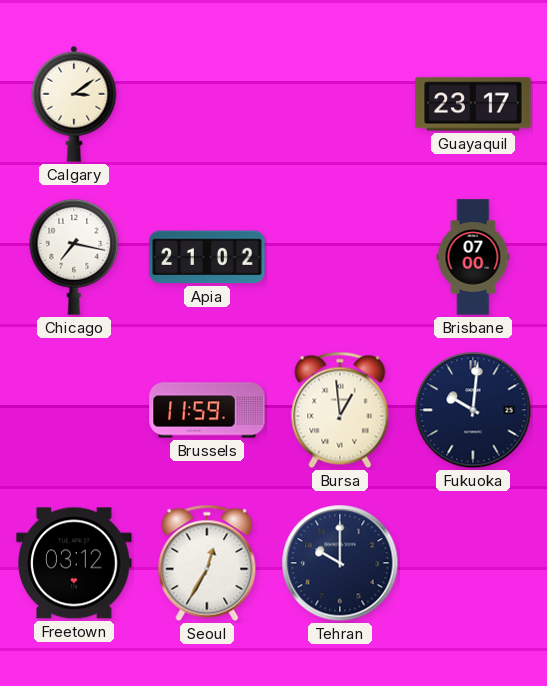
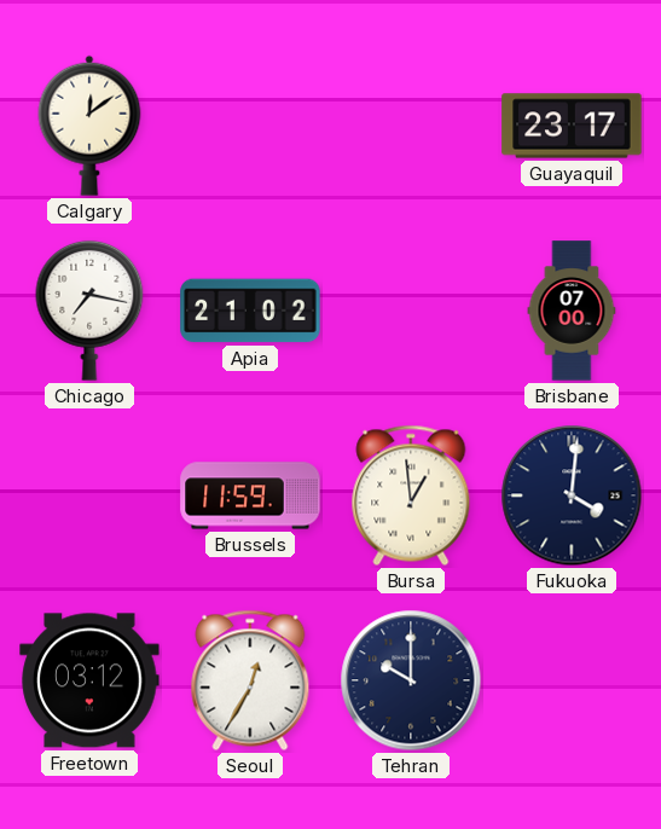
Calgary: 3:09 -> 12:09
Fukuoka: 10:01 -> 4:01
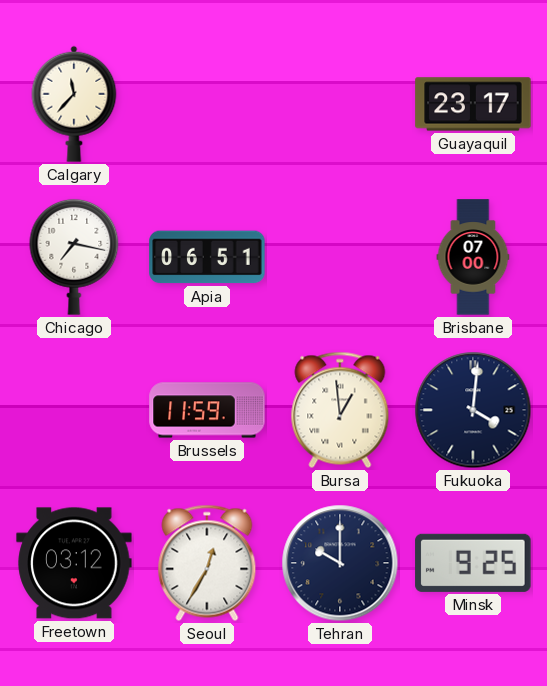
Calgary: 12:09 -> 11:37
Apia: 21:02 -> 06:51
Minsk: none -> 9:25
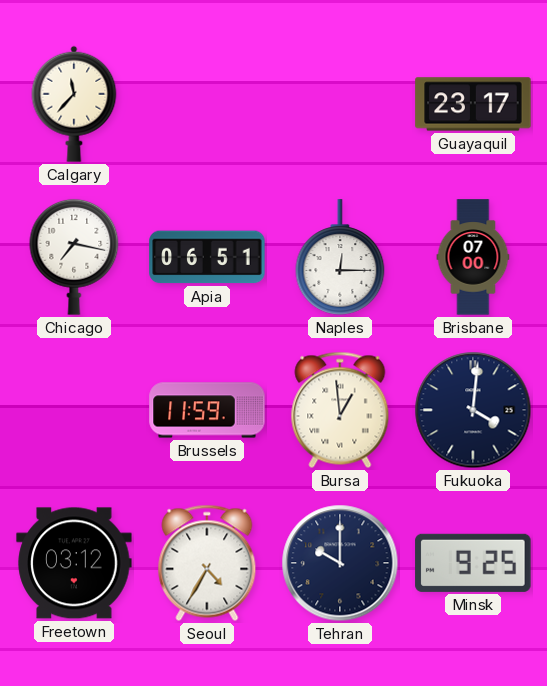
Naples: none -> 12:15
Seoul: 12:35 -> 4:35
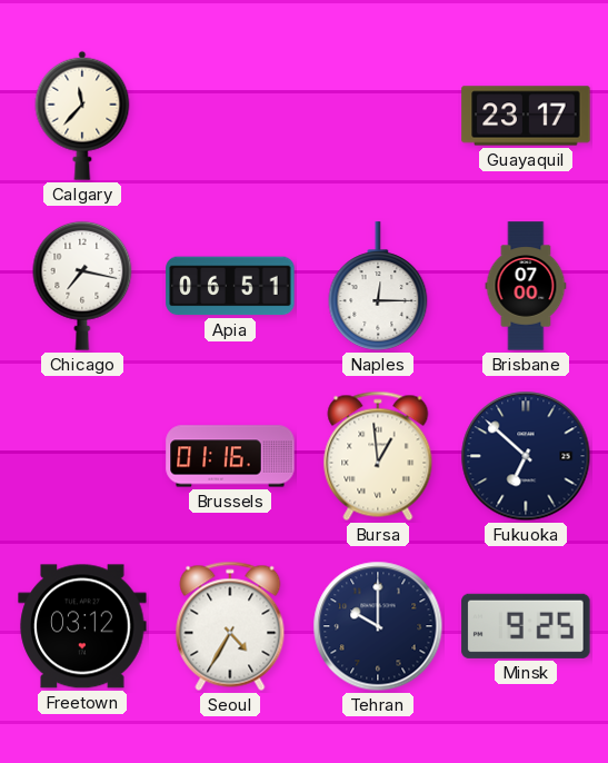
Brussels: 11:59 -> 01:16
Fukuoka: 4:01 -> 6:52
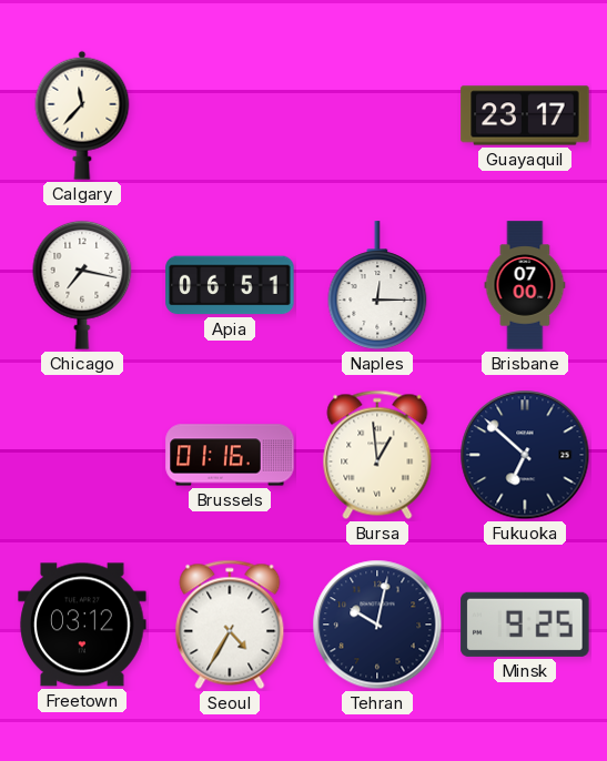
Tehran: 10:00 -> 10:02
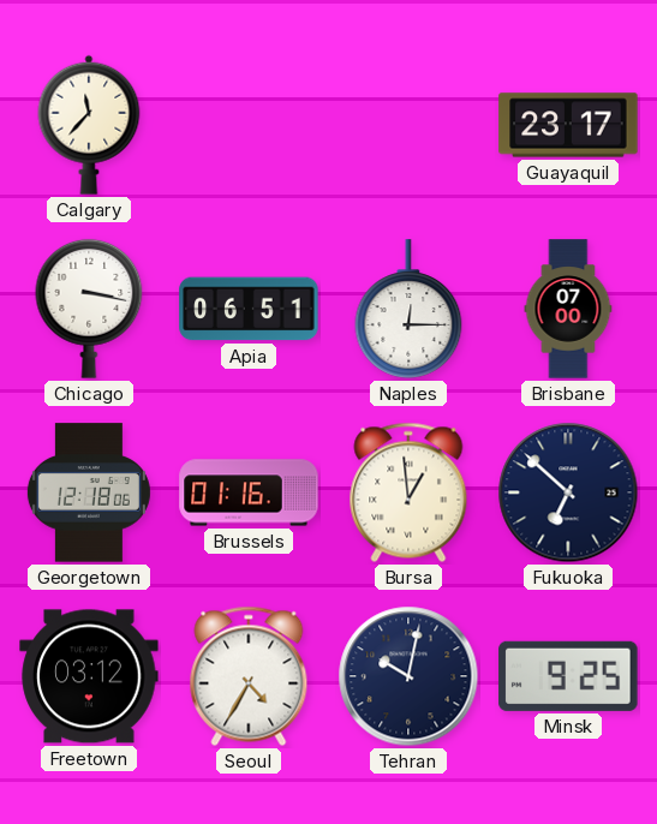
Chicago: 7:17 -> 3:17
Georgetown: none -> 12:18
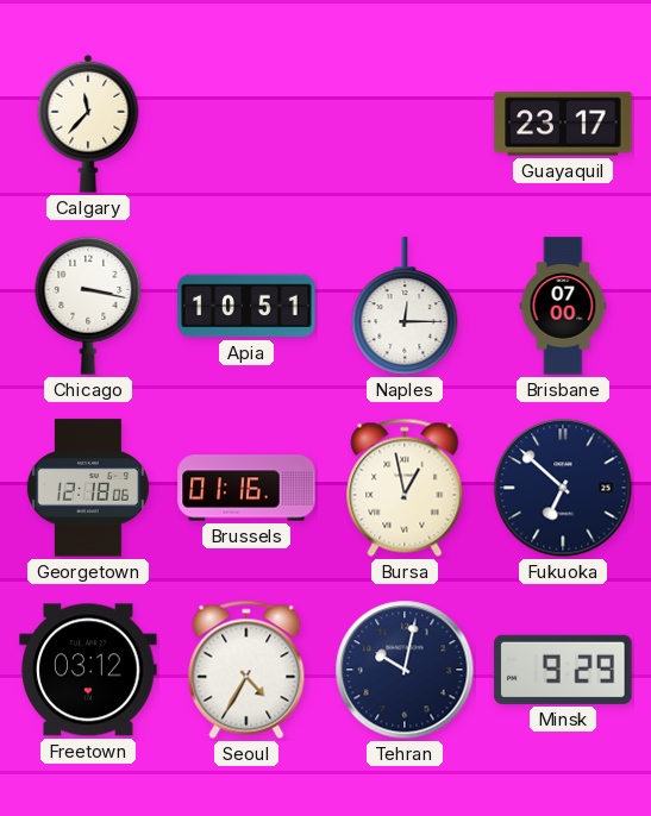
Apia: 06:51 -> 10:51
Bursa: 12:59 -> 12:58
Minsk: 9:25 -> 9:29
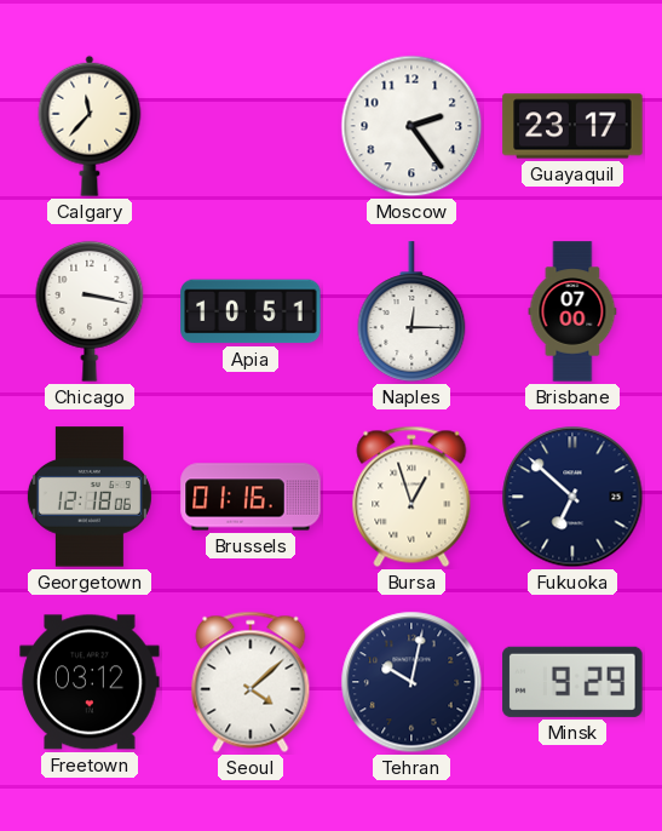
Moscow: none -> 2:24
Bursa: 12:58 -> 12:57
Seoul: 4:35 -> 4:08
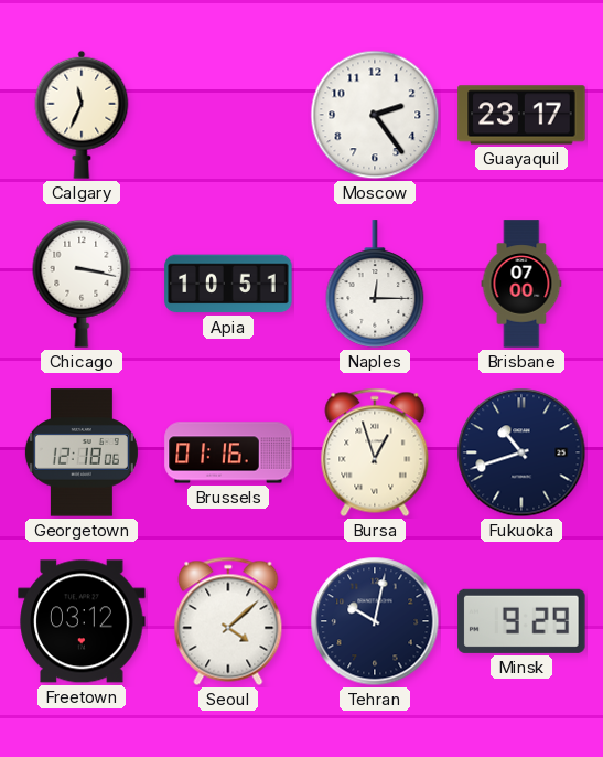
Calgary: 11:37 -> 11:34
Fukuoka: 6:52 -> 10:42
